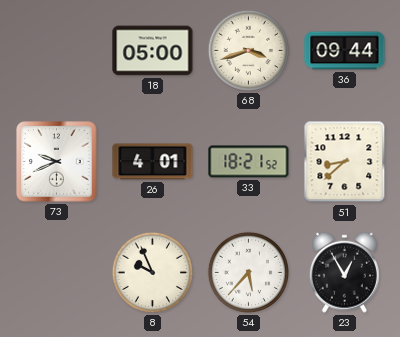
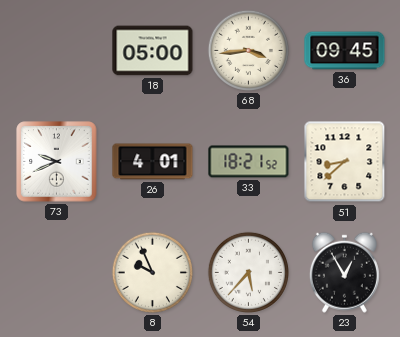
68: 3:42 -> 3:44
36: 09:44 -> 09:45
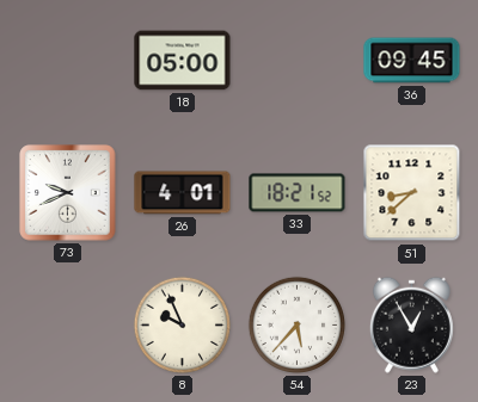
68: 3:44 -> none
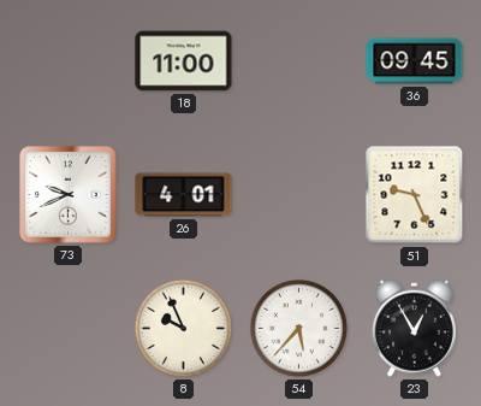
18: 05:00 -> 11:00
33: 18:21 -> none
51: 8:38 -> 9:26
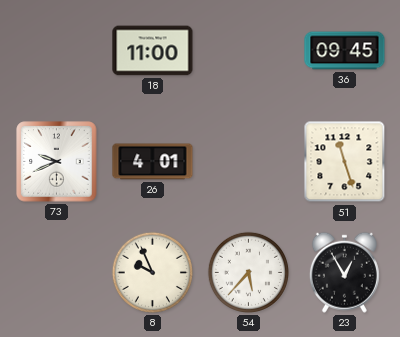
51: 9:26 -> 11:27
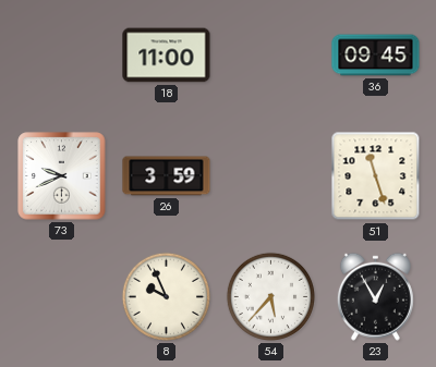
26: 4:01 -> 3:59
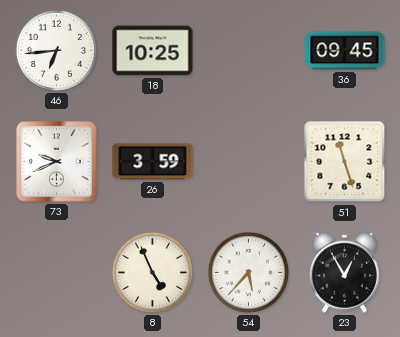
46: none -> 6:44
18: 11:00 -> 10:25
8: 9:56 -> 4:56
